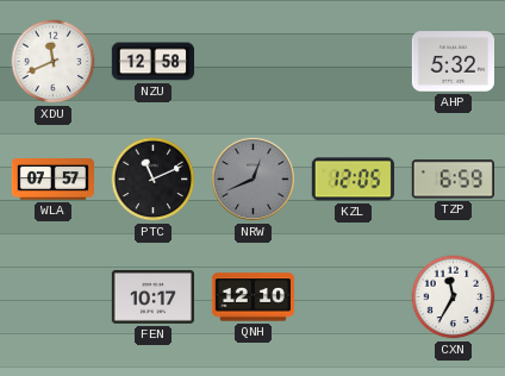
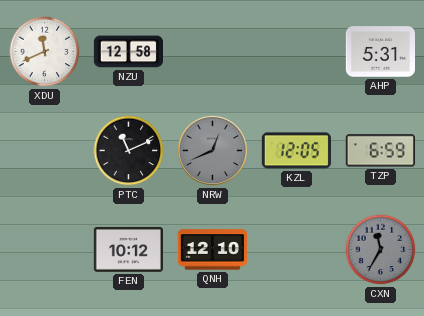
AHP: 5:32 -> 5:31
WLA: 07:57 -> none
FEN: 10:17 -> 10:12
CXN dial: white -> grey
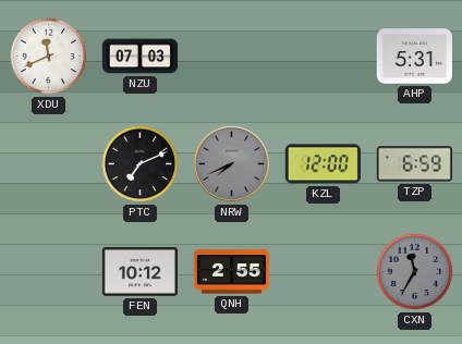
NZU: 12:58 -> 07:03
PTC: 11:11 -> 7:11
NRW: 12:41 -> 7:41
KZL: 12:05 -> 12:00
QNH: 12:10 -> 2:55
